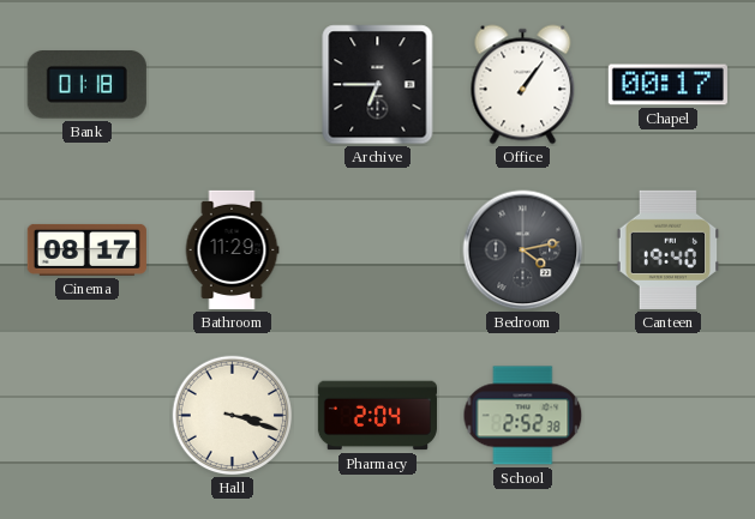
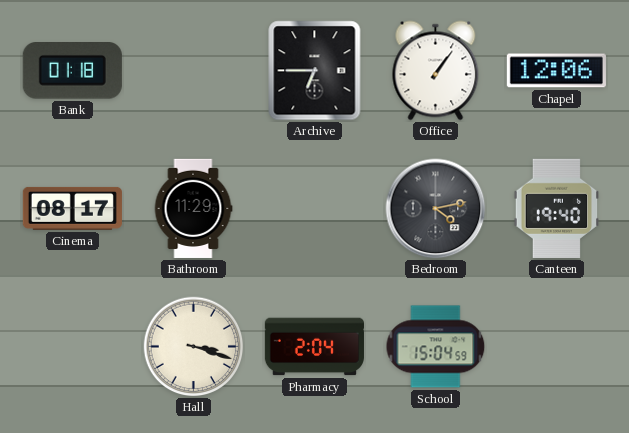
Chapel: 00:17 -> 12:06
School: 2:52 -> 15:04
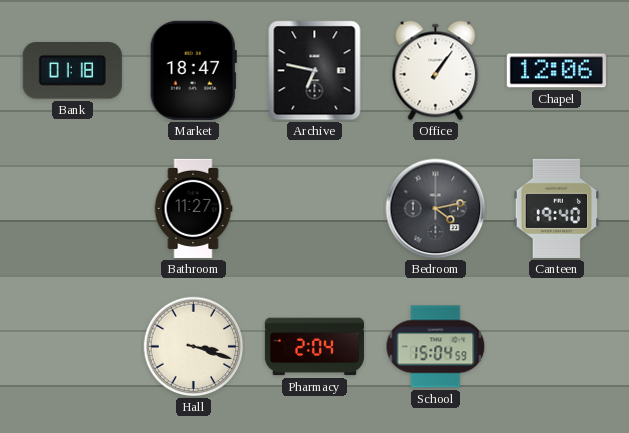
Market: none -> 18:47
Archive: 6:45 -> 6:47
Cinema: 08:17 -> none
Bathroom: 11:29 -> 11:27
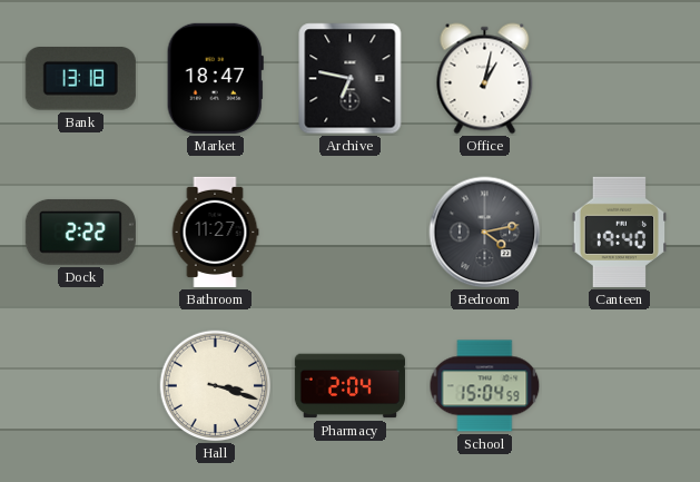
Bank: 01:18 -> 13:18
Office: 1:06 -> 1:02
Chapel: 12:06 -> none
Dock: none -> 2:22
